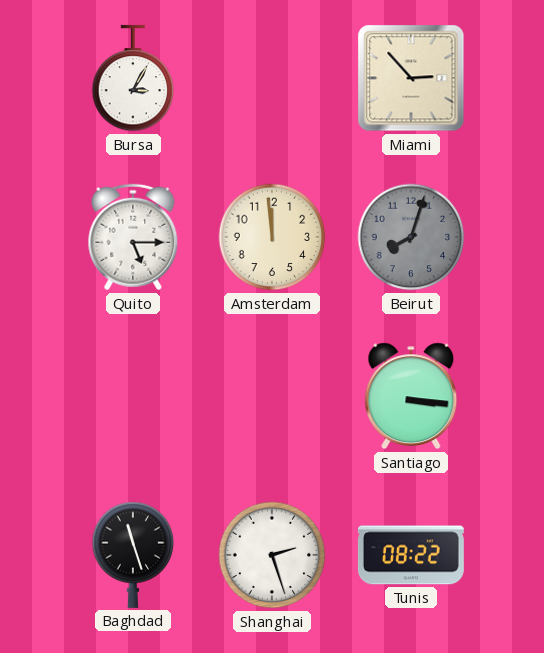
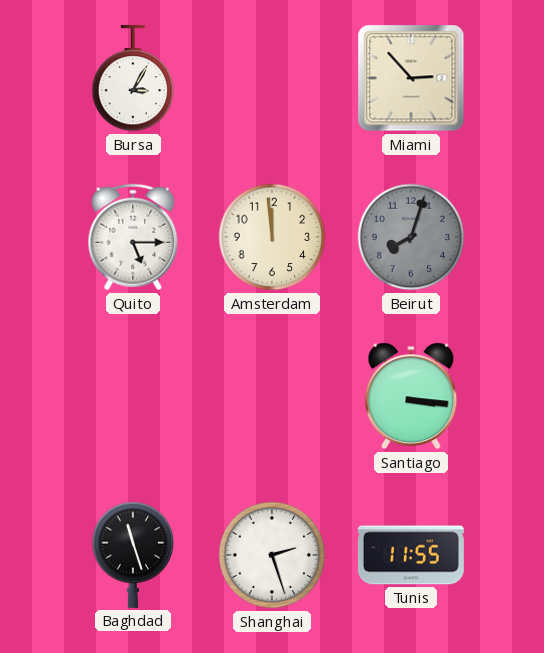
Tunis: 08:22 -> 11:55
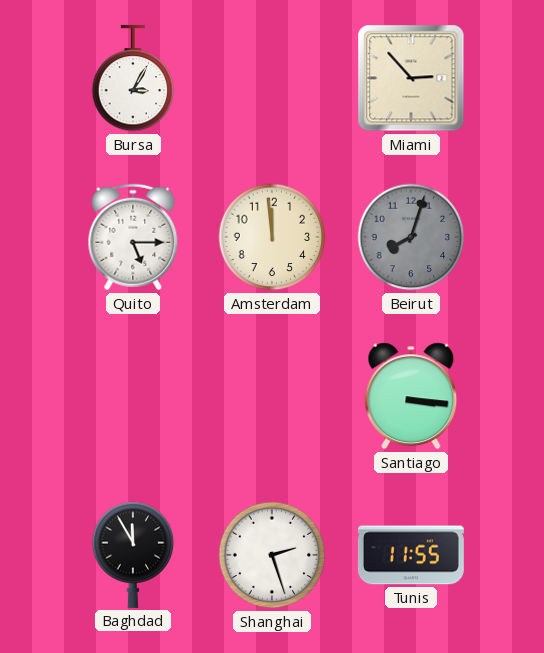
Baghdad: 11:27 -> 11:55
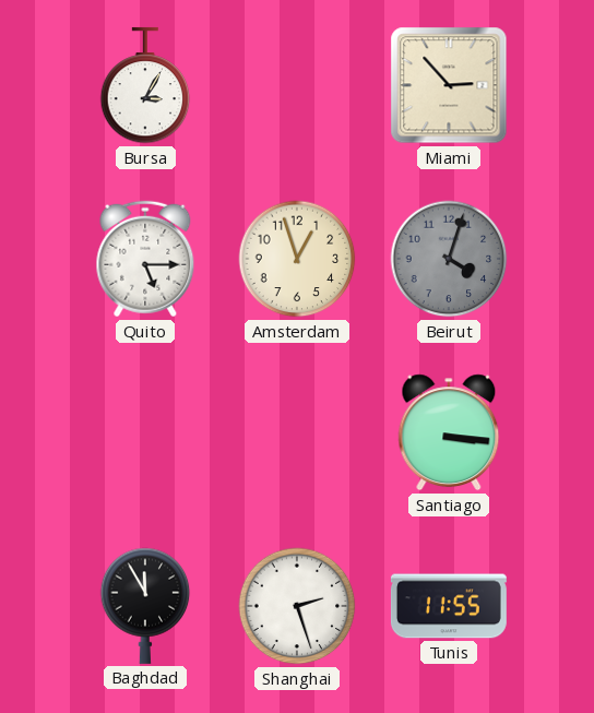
Amsterdam: 11:59 -> 12:57
Beirut: 8:03 -> 4:03
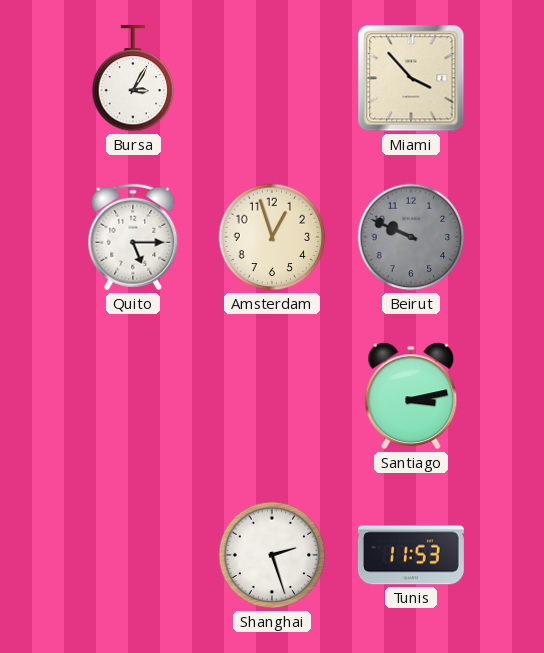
Miami: 2:53 -> 3:53
Beirut: 4:03 -> 9:49
Santiago: 3:16 -> 3:13
Baghdad: 11:55 -> none
Tunis: 11:55 -> 11:53
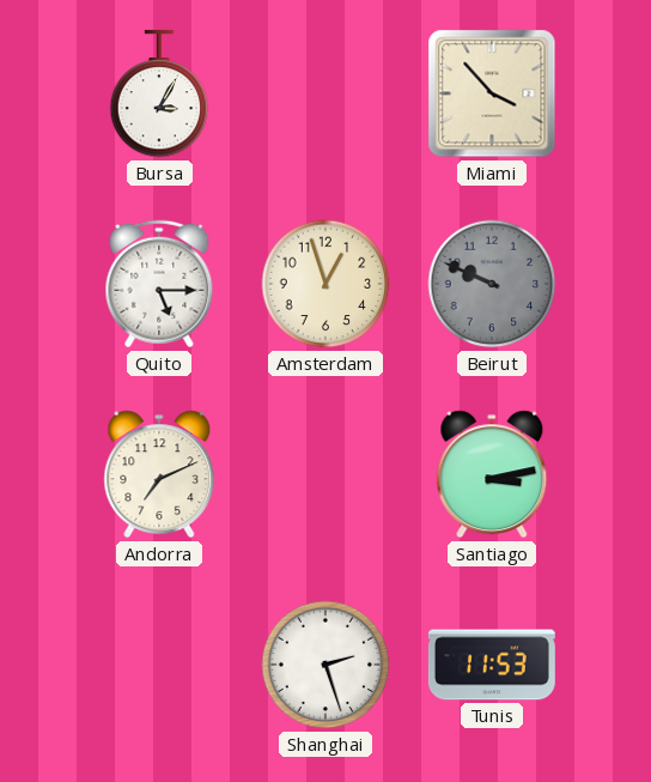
Andorra: none -> 7:11
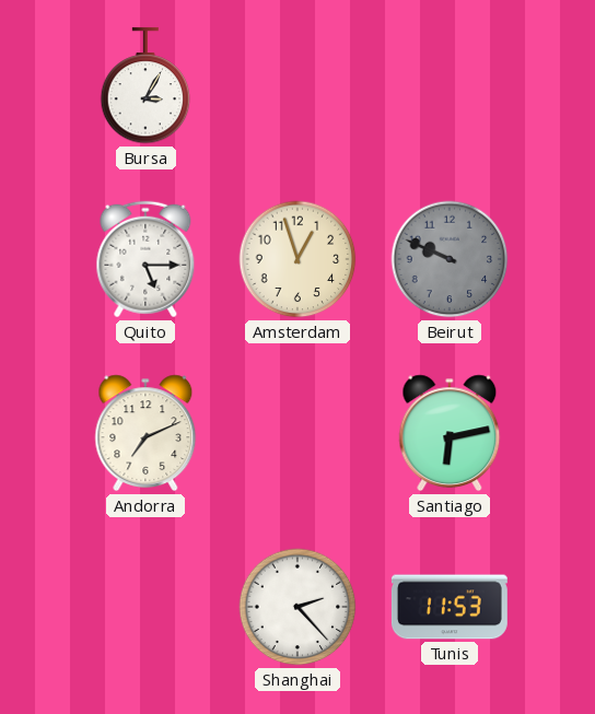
Miami: 3:53 -> none
Santiago: 3:13 -> 6:13
Shanghai: 2:27 -> 2:23
